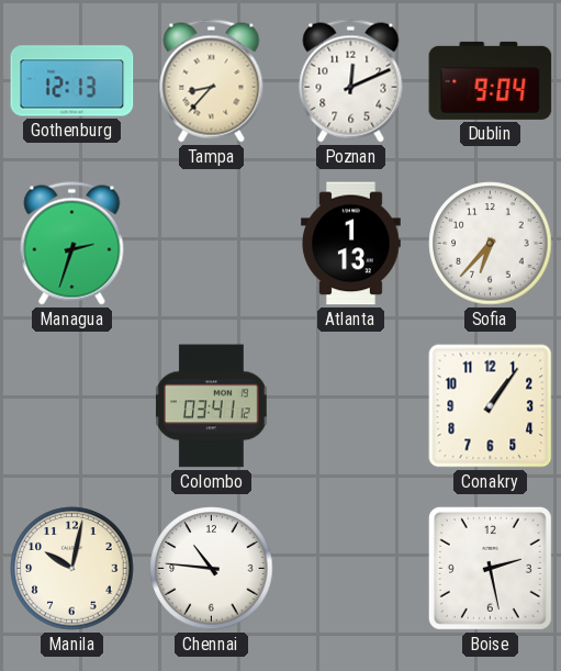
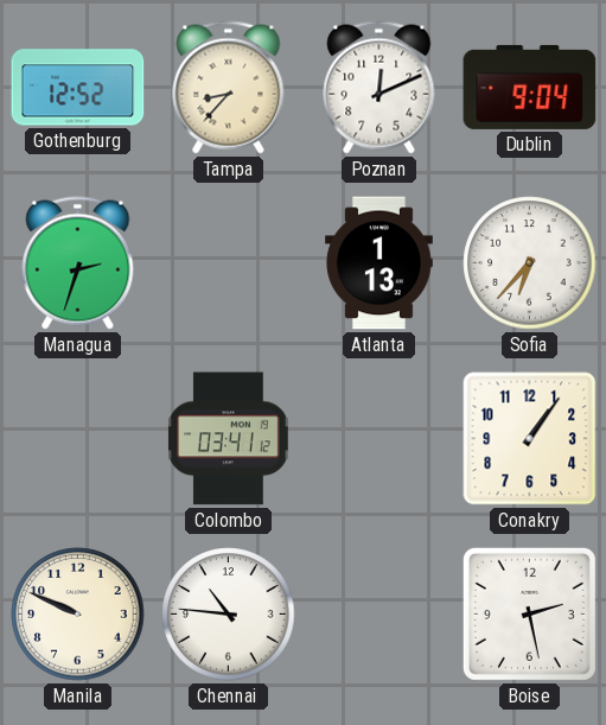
Gothenburg: 12:13 -> 12:52
Manila: 10:02 -> 9:49
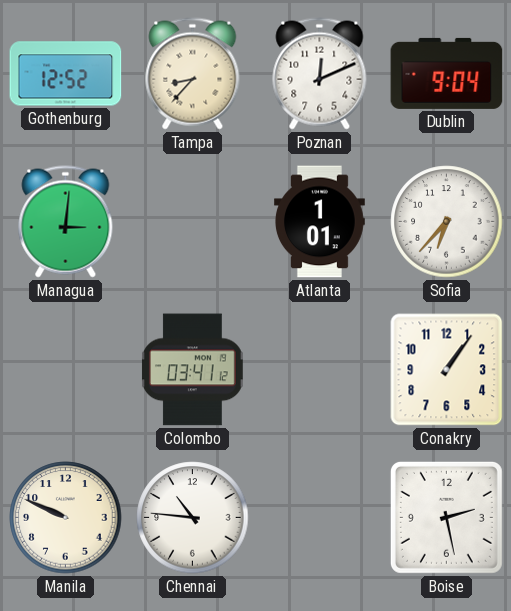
Managua: 2:33 -> 3:01
Atlanta: 1:13 -> 1:01
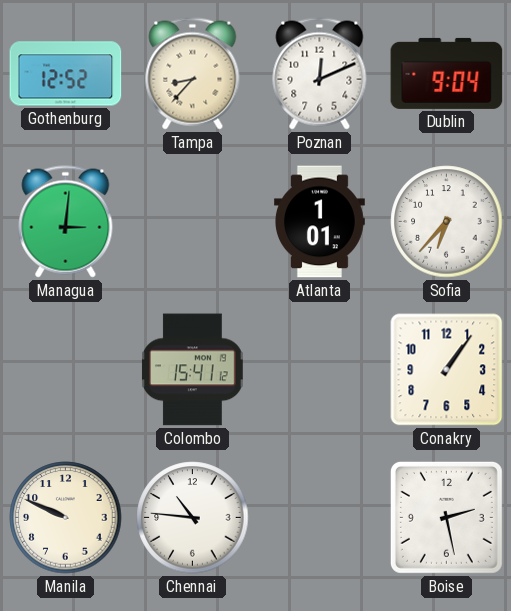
Colombo: 03:41 -> 15:41
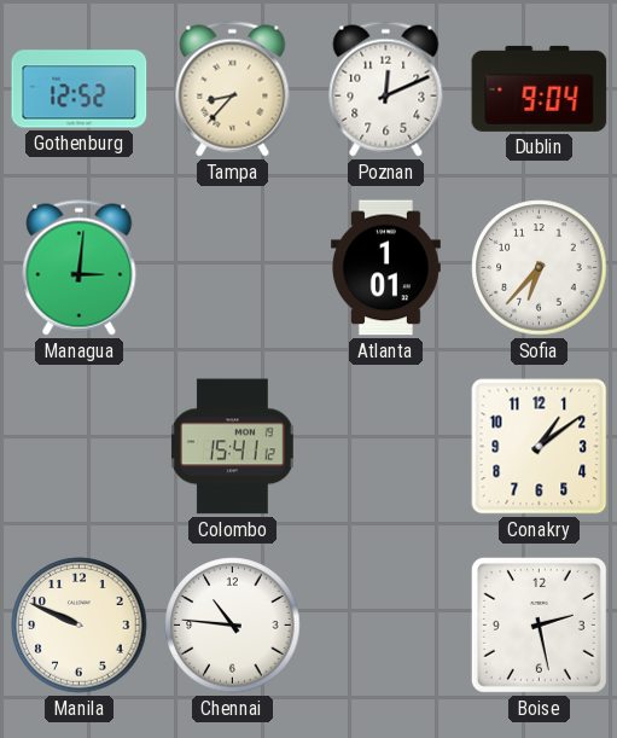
Conakry: 1:06 -> 1:09
